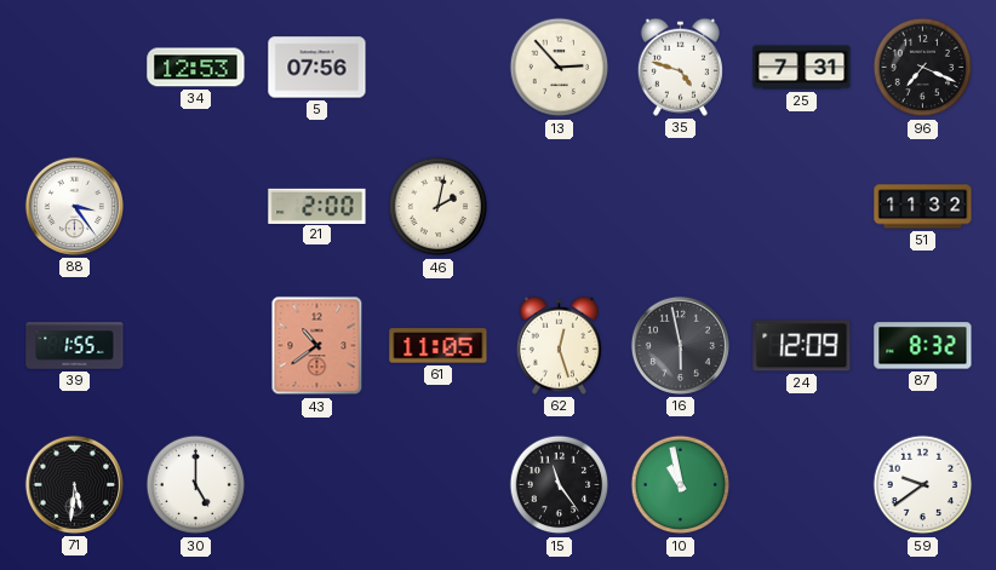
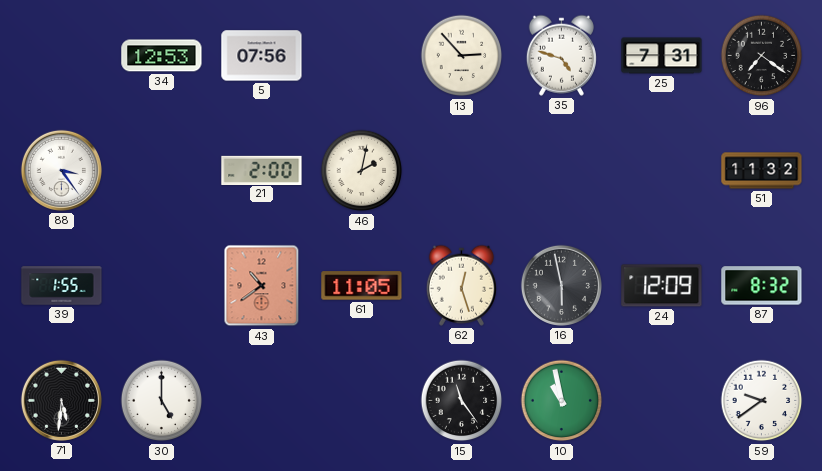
96: 7:19 -> 7:21
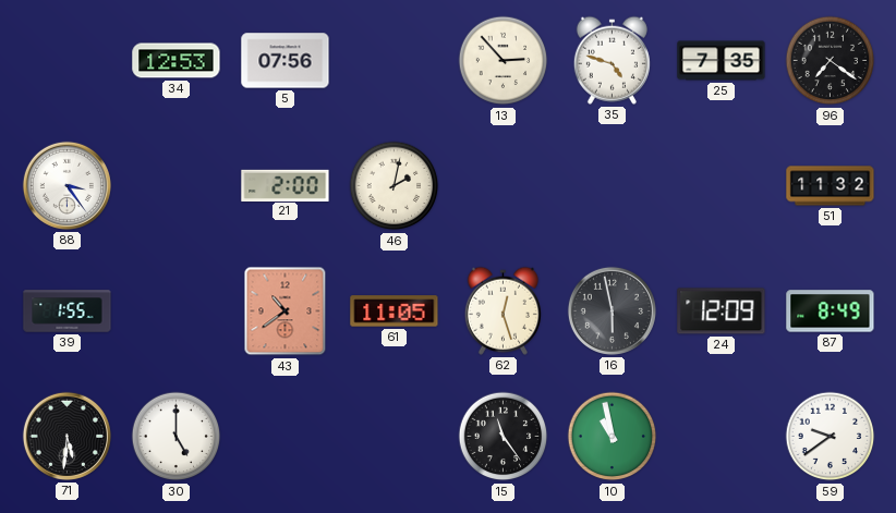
25: 7:31 -> 7:35
87: 8:32 -> 8:49
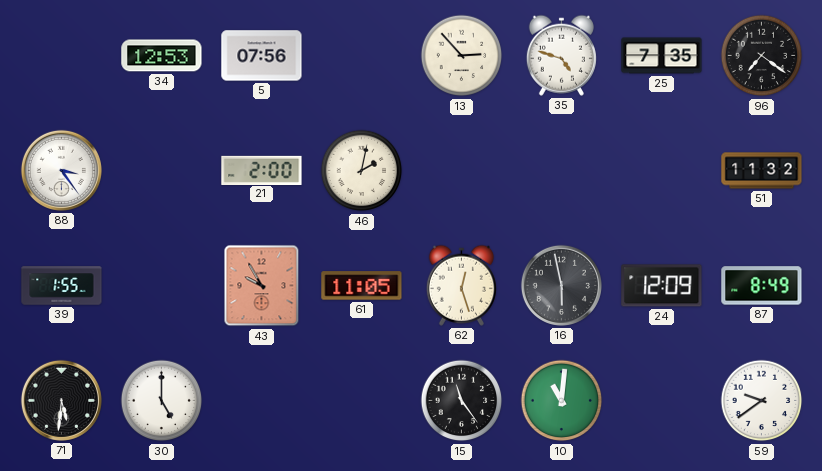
43: 10:39 -> 9:55
10: 10:58 -> 11:01
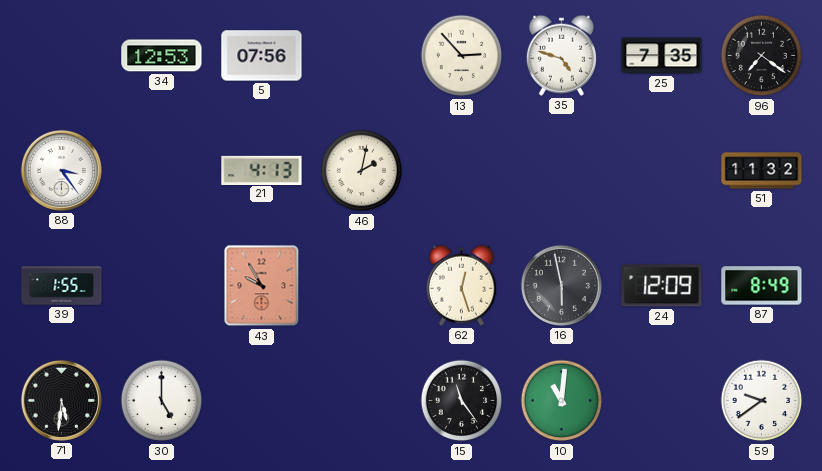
21: 2:00 -> 4:13
61: 11:05 -> none
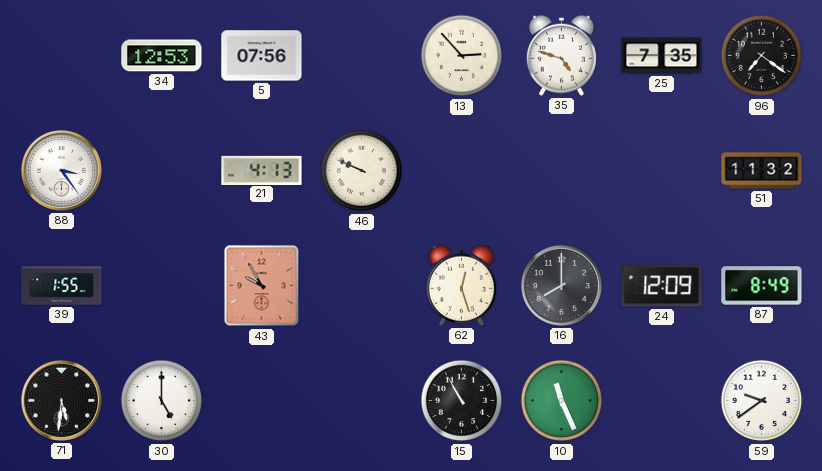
46: 2:02 -> 9:49
16: 5:58 -> 8:00
15: 11:24 -> 10:55
10: 11:01 -> 11:26
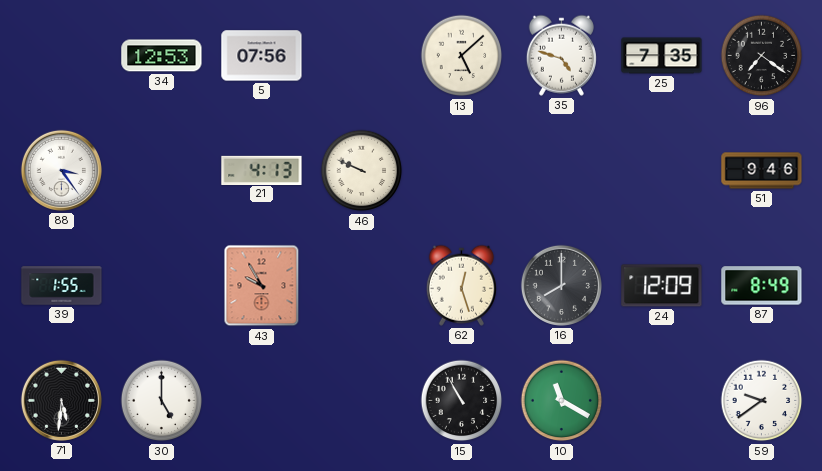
13: 2:53 -> 5:08
51: 11:32 -> 9:46
10: 11:26 -> 11:20
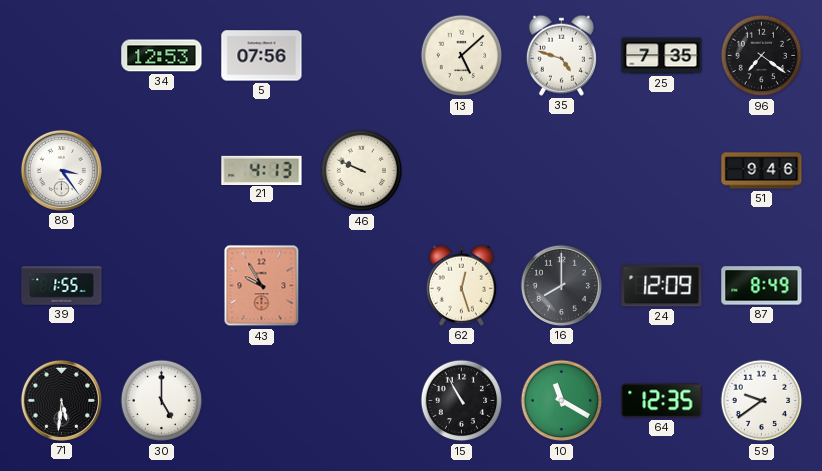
64: none -> 12:35
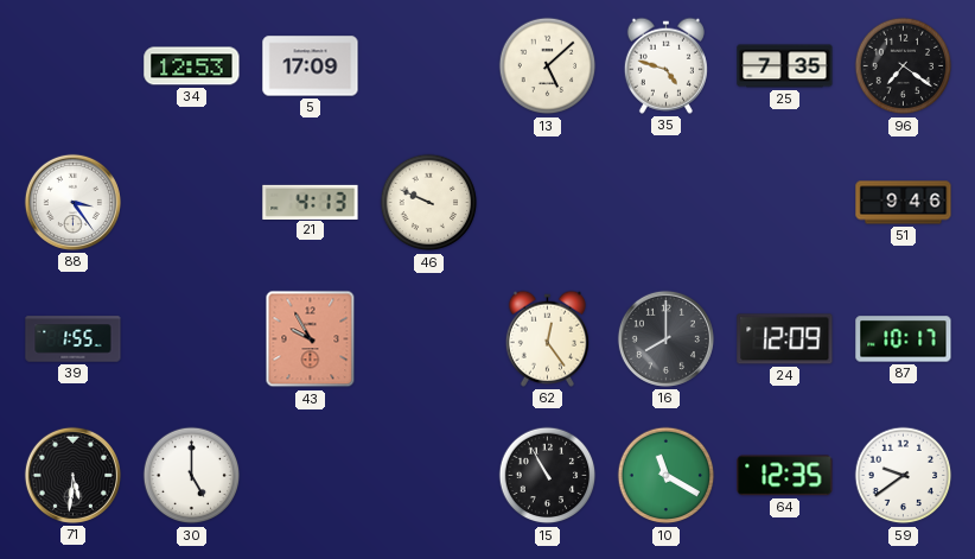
5: 07:56 -> 17:09
62: 12:27 -> 12:24
87: 8:49 -> 10:17
